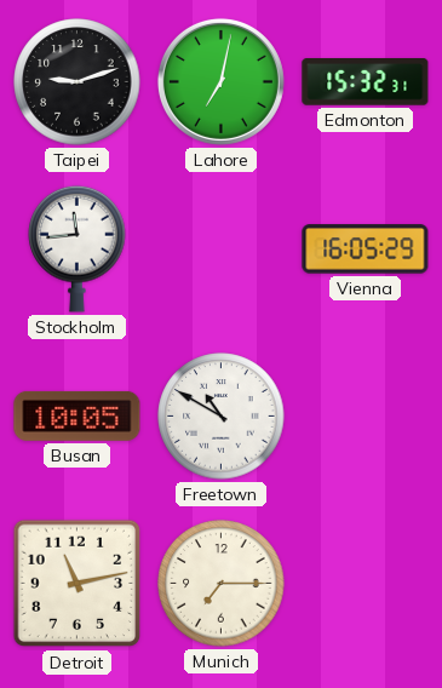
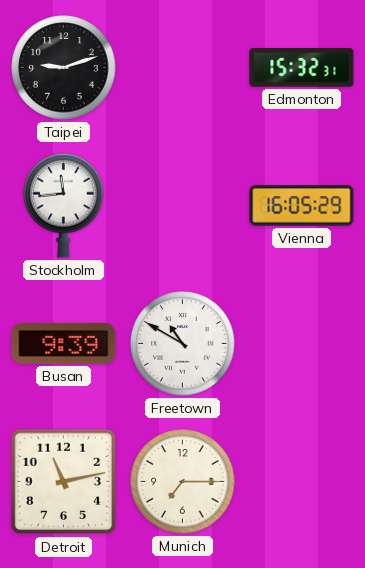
Lahore: 7:02 -> none
Busan: 10:05 -> 9:39
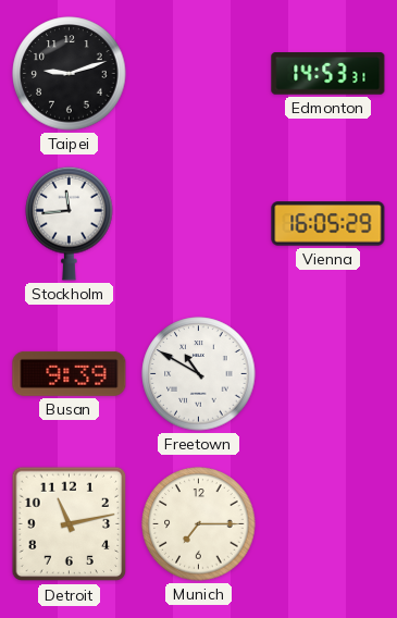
Edmonton: 15:32 -> 14:53
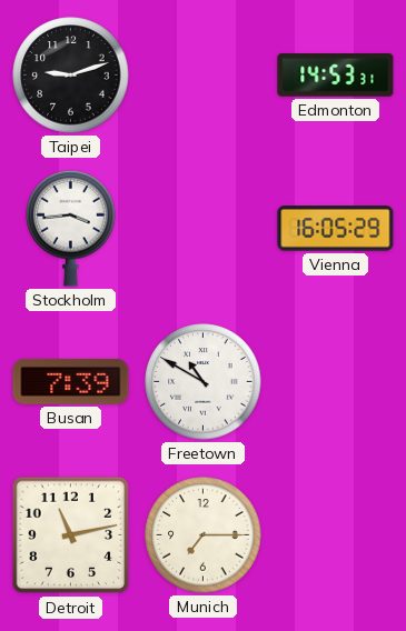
Stockholm: 11:44 -> 3:44
Busan: 9:39 -> 7:39
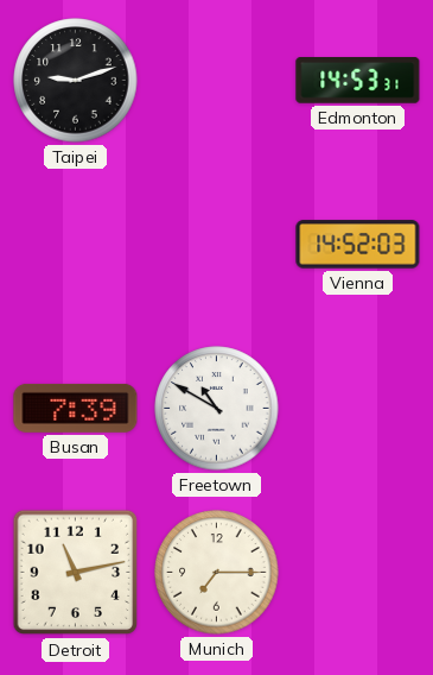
Stockholm: 3:44 -> none
Vienna: 16:05 -> 14:52
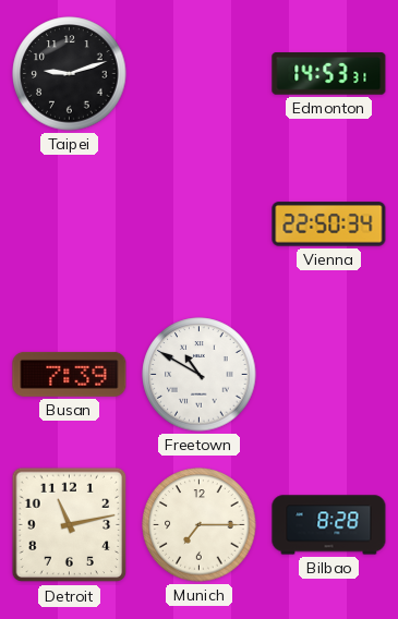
Vienna: 14:52 -> 22:50
Bilbao: none -> 8:28
